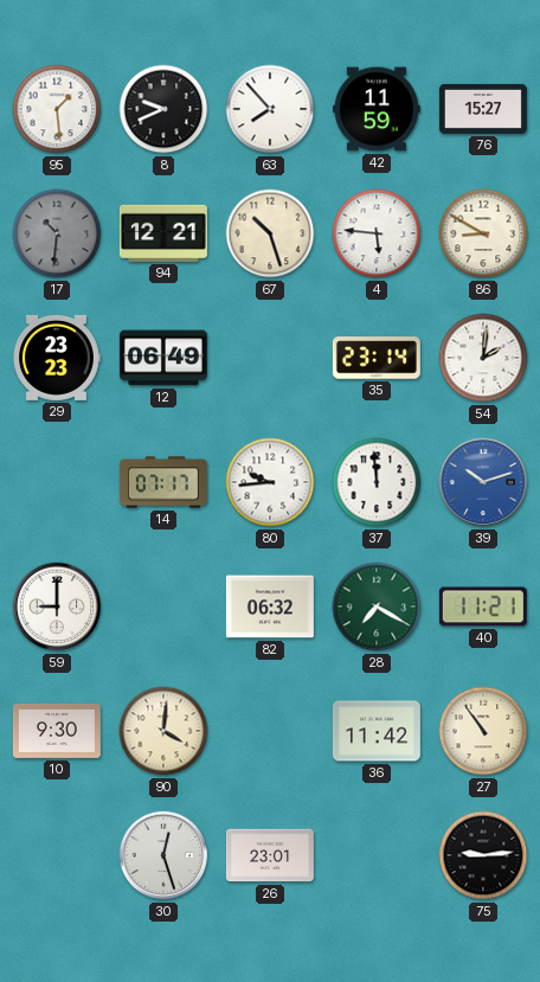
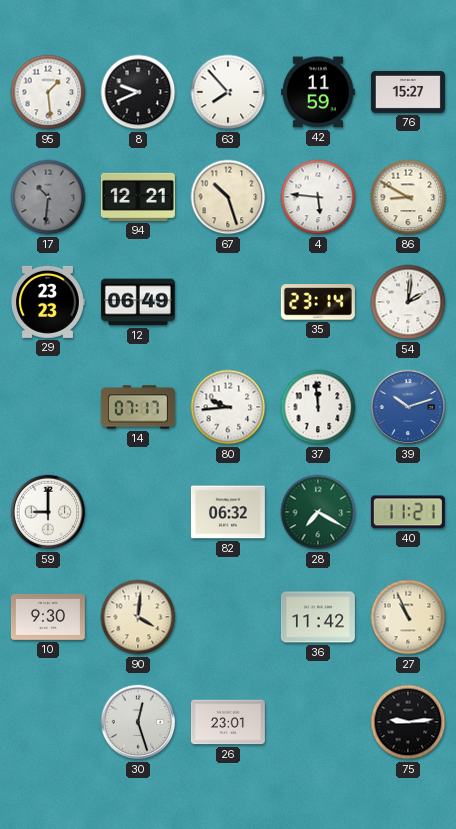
27: 10:54 -> 10:56
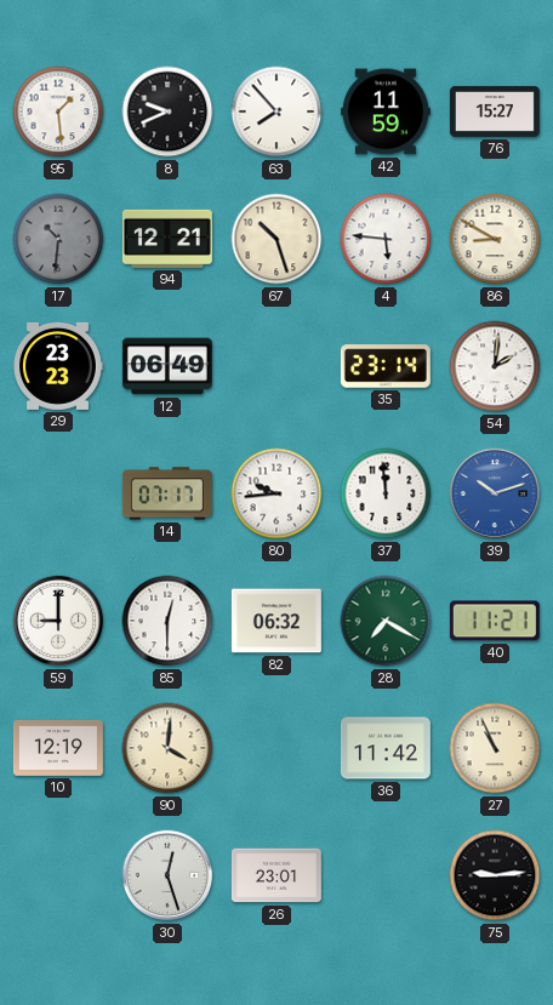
85: none -> 12:30
10: 9:30 -> 12:19
